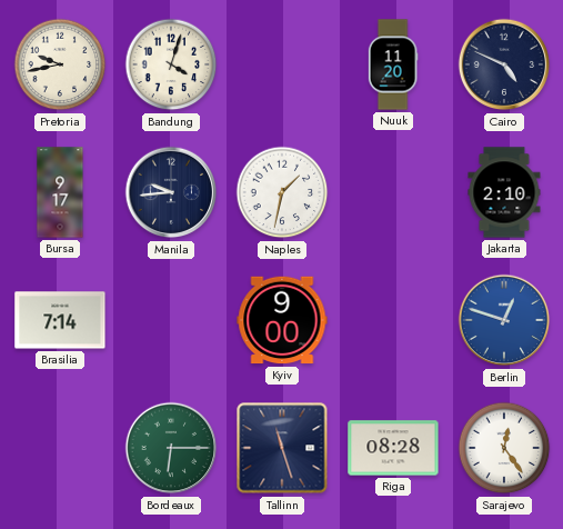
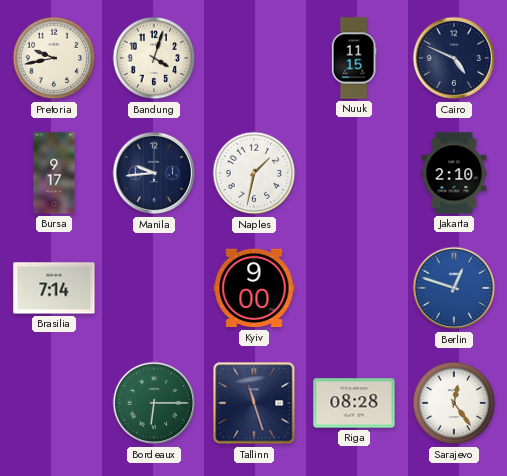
Nuuk: 11:20 -> 11:15
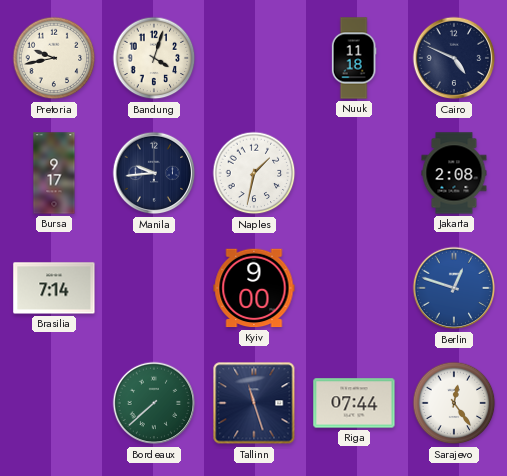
Nuuk: 11:15 -> 11:18
Jakarta: 2:10 -> 2:08
Bordeaux: 6:15 -> 7:38
Riga: 08:28 -> 07:44
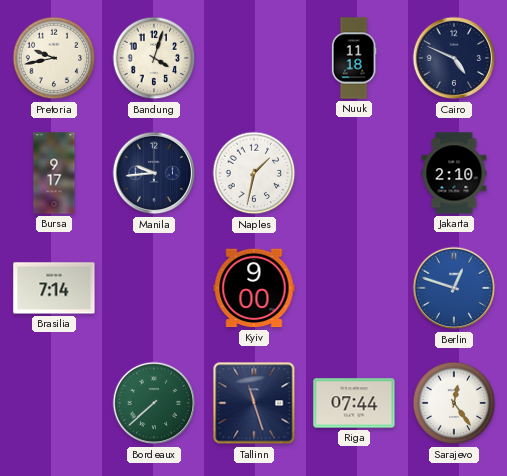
Jakarta: 2:08 -> 2:10
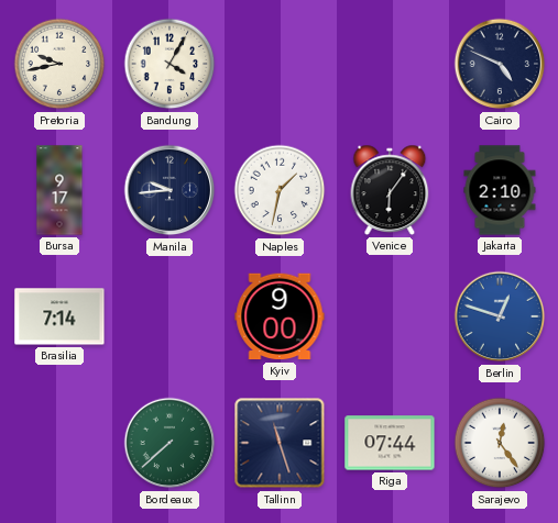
Bandung: 4:03 -> 4:05
Nuuk: 11:18 -> none
Venice: none -> 6:06
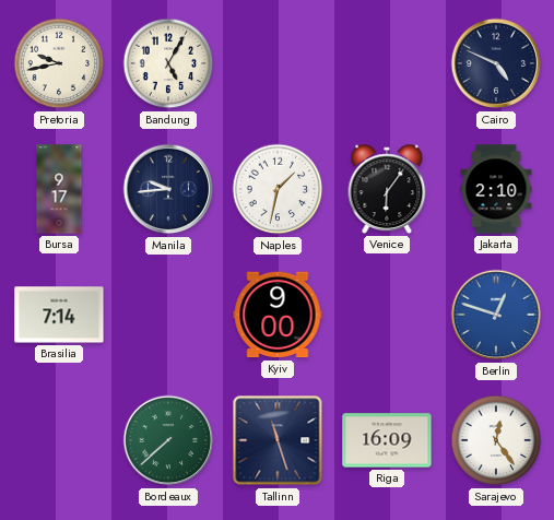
Bandung: 4:05 -> 5:05
Riga: 07:44 -> 16:09
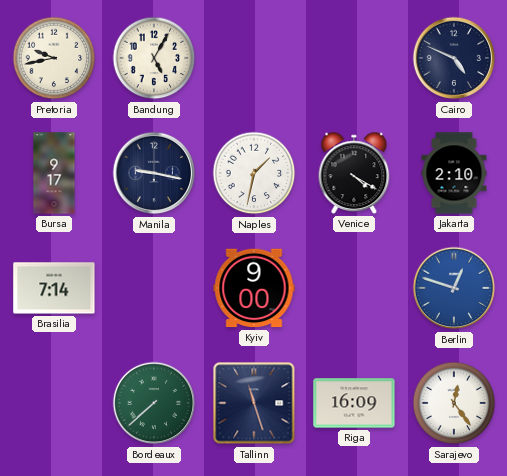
Manila: 9:44 -> 9:17
Venice: 6:06 -> 4:20
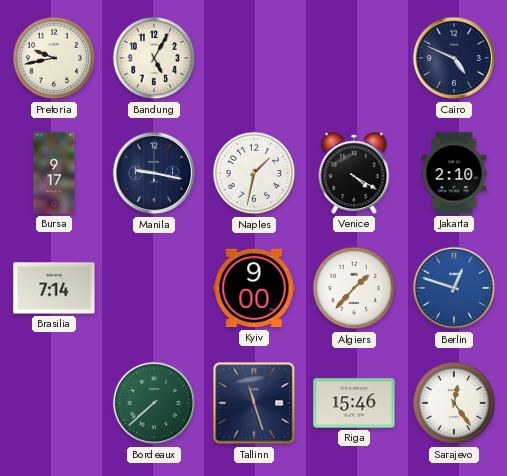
Algiers: none -> 1:37
Riga: 16:09 -> 15:46
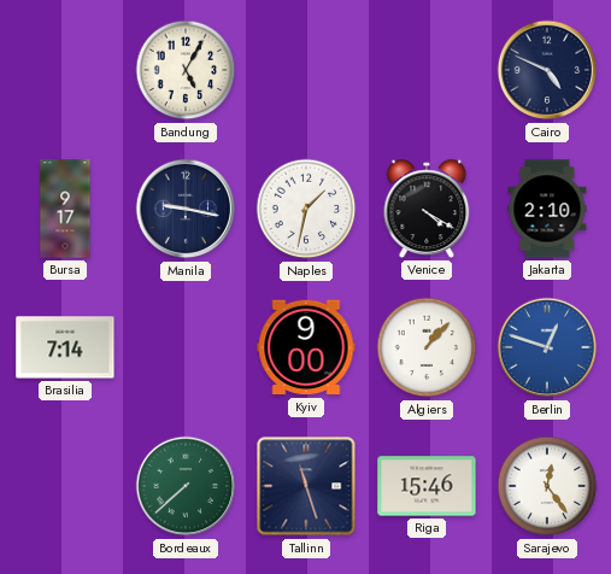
Pretoria: 9:43 -> none
Algiers: 1:37 -> 1:07
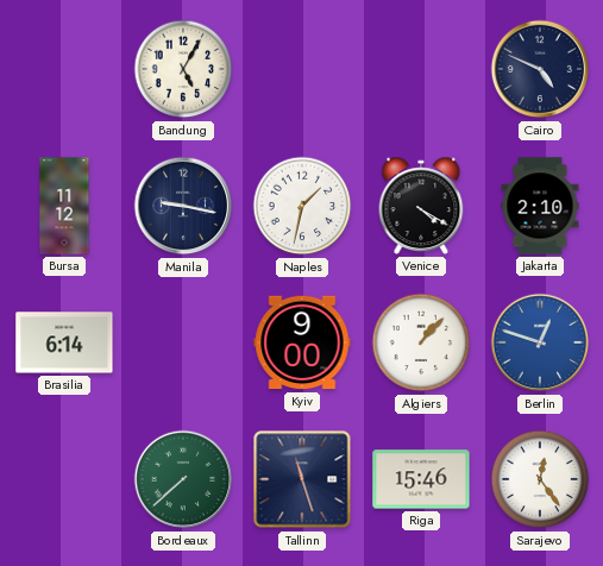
Bursa: 9:17 -> 11:12
Brasilia: 7:14 -> 6:14
